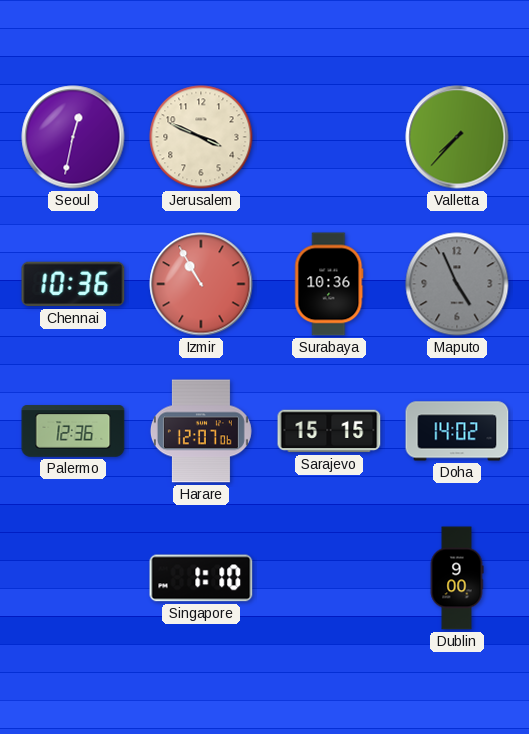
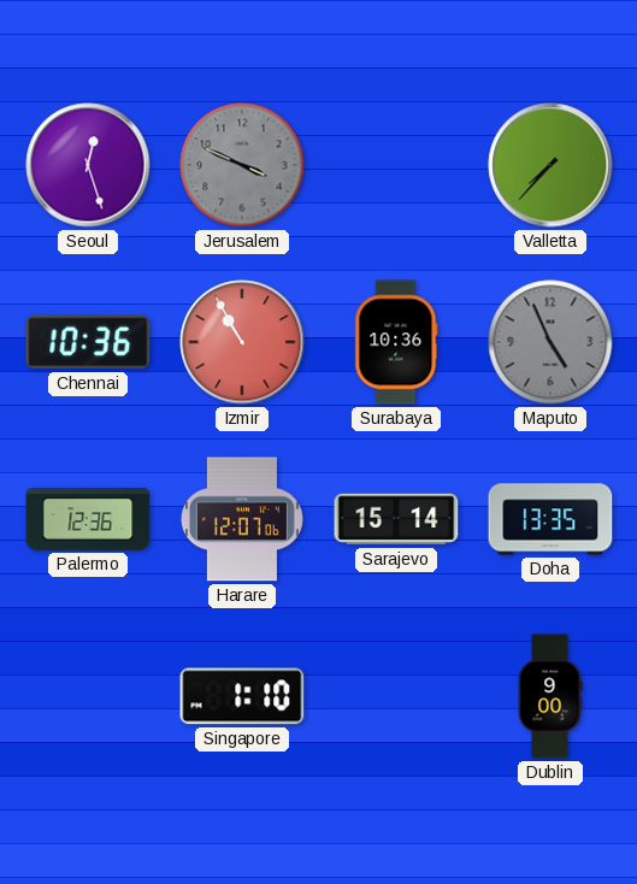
Seoul: 12:32 -> 12:27
Jerusalem dial: cream -> grey
Sarajevo: 15:15 -> 15:14
Doha: 14:02 -> 13:35
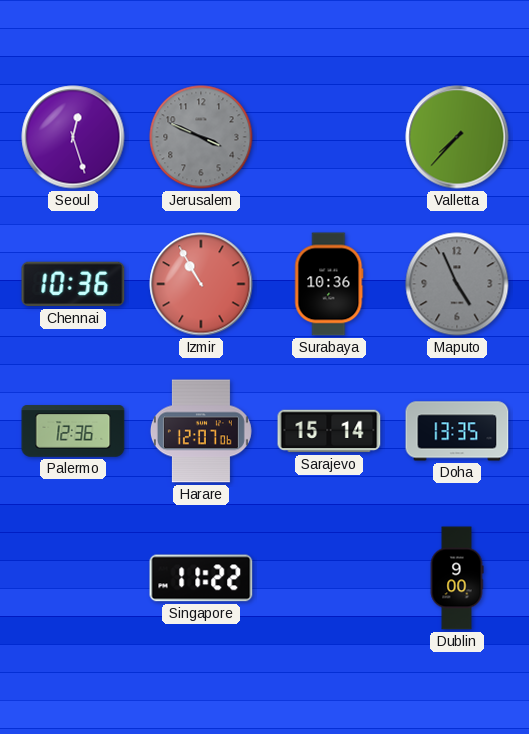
Singapore: 1:10 -> 11:22
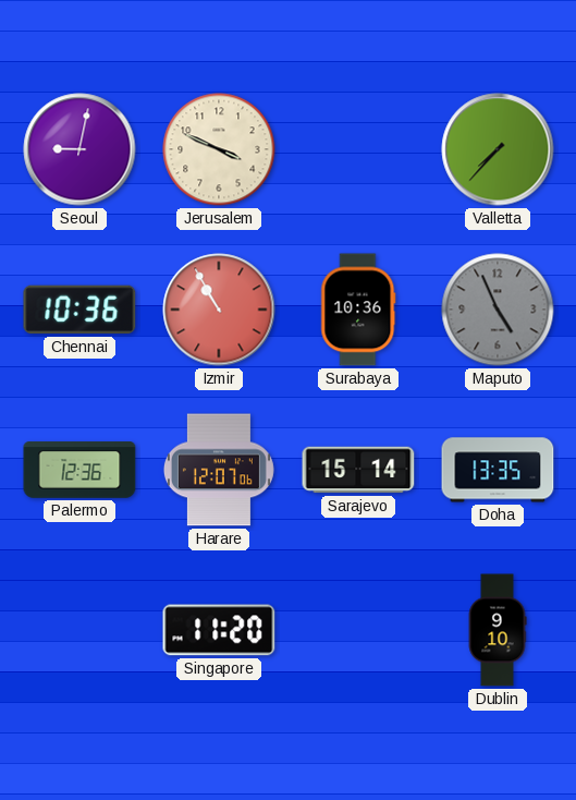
Seoul: 12:27 -> 9:02
Jerusalem dial: grey -> cream
Singapore: 11:22 -> 11:20
Dublin: 9:00 -> 9:10
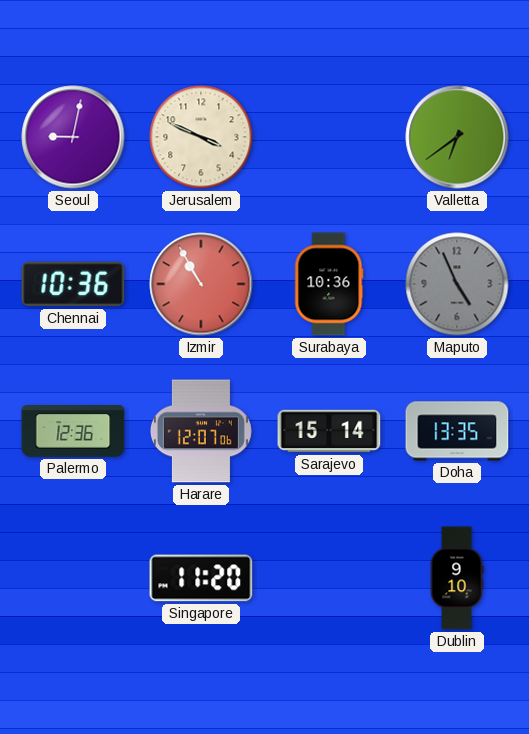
Valletta: 7:37 -> 6:39
